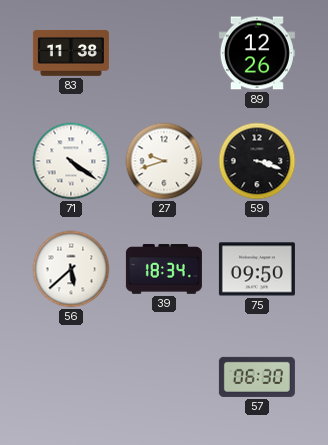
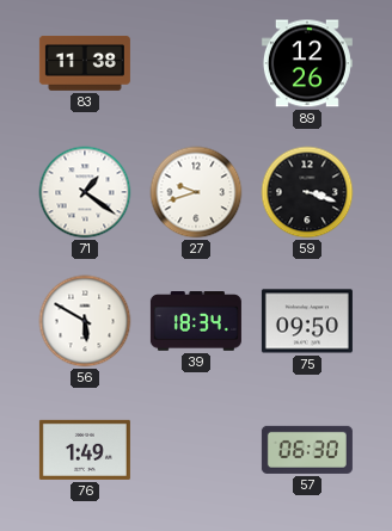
71: 4:21 -> 1:21
56: 5:38 -> 5:50
76: none -> 1:49
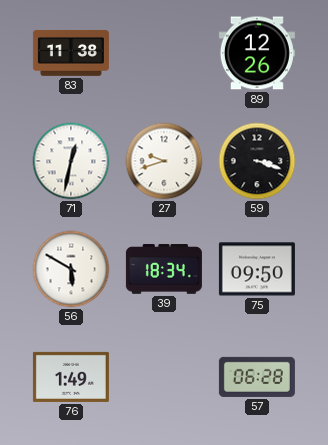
71: 1:21 -> 12:32
57: 06:30 -> 06:28
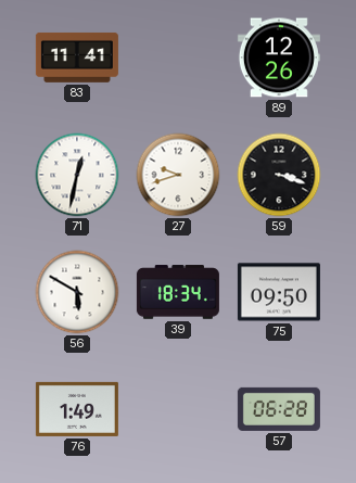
83: 11:38 -> 11:41
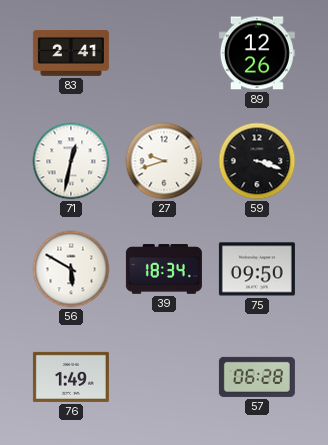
83: 11:41 -> 2:41
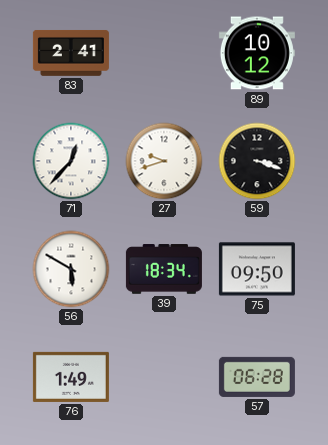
89: 12:26 -> 10:12
71: 12:32 -> 12:37
